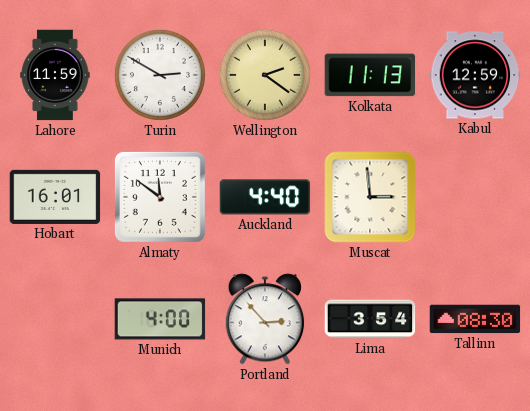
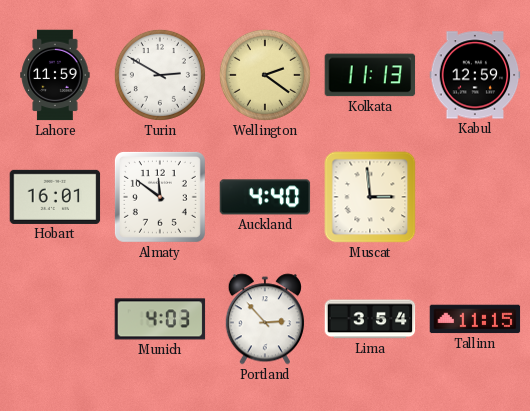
Munich: 4:00 -> 4:03
Tallinn: 08:30 -> 11:15
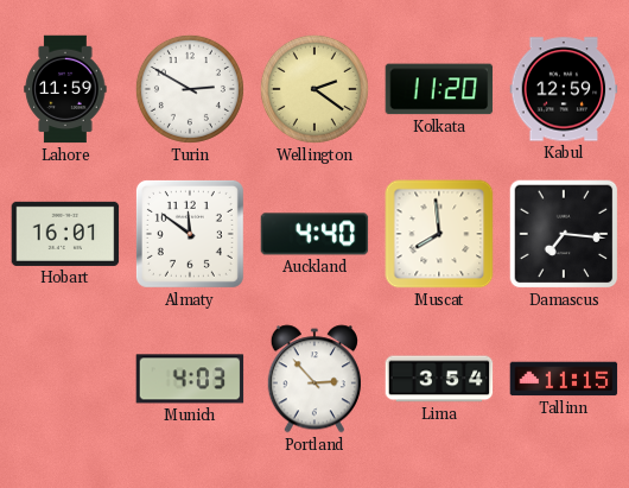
Kolkata: 11:13 -> 11:20
Muscat: 2:59 -> 7:59
Damascus: none -> 7:16
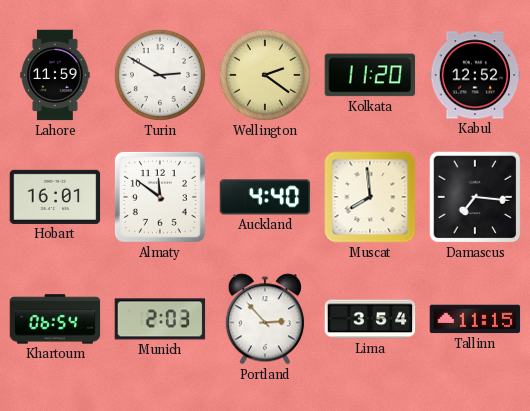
Kabul: 12:59 -> 12:52
Khartoum: none -> 06:54
Munich: 4:03 -> 2:03
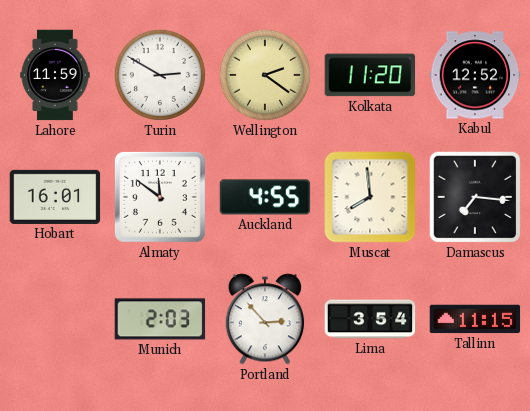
Auckland: 4:40 -> 4:55
Khartoum: 06:54 -> none
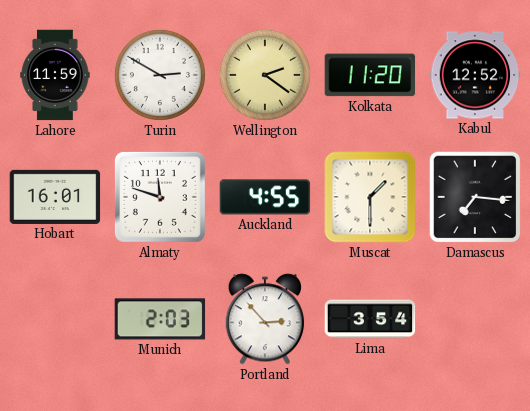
Almaty: 11:51 -> 11:48
Muscat: 7:59 -> 1:30
Tallinn: 11:15 -> none
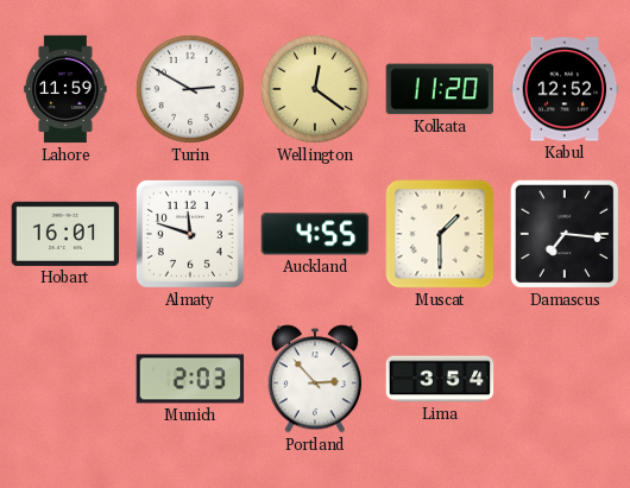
Wellington: 2:21 -> 12:21
